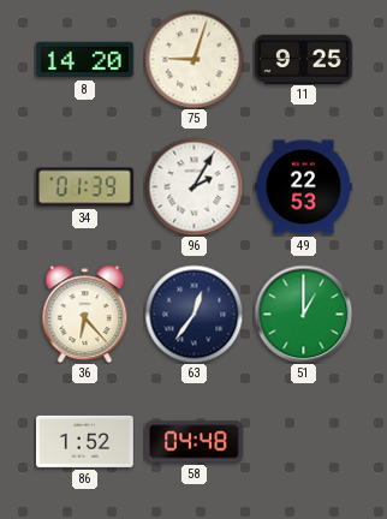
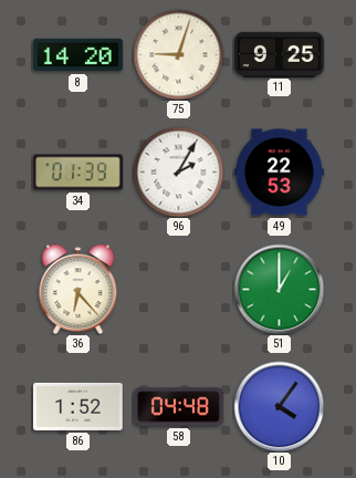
63: 12:36 -> none
10: none -> 4:06
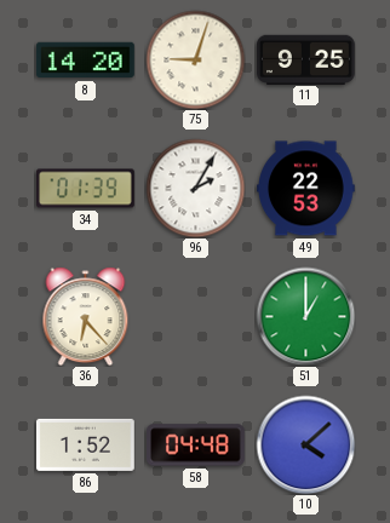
10: 4:06 -> 4:08
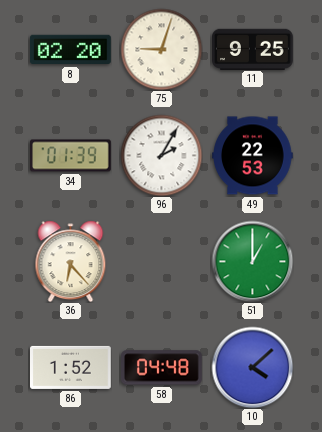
8: 14:20 -> 02:20
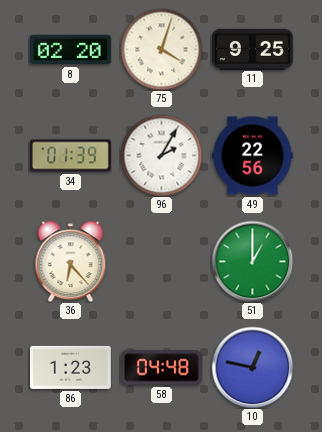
75: 9:03 -> 4:03
49: 22:53 -> 22:56
86: 1:52 -> 1:23
10: 4:08 -> 12:47
